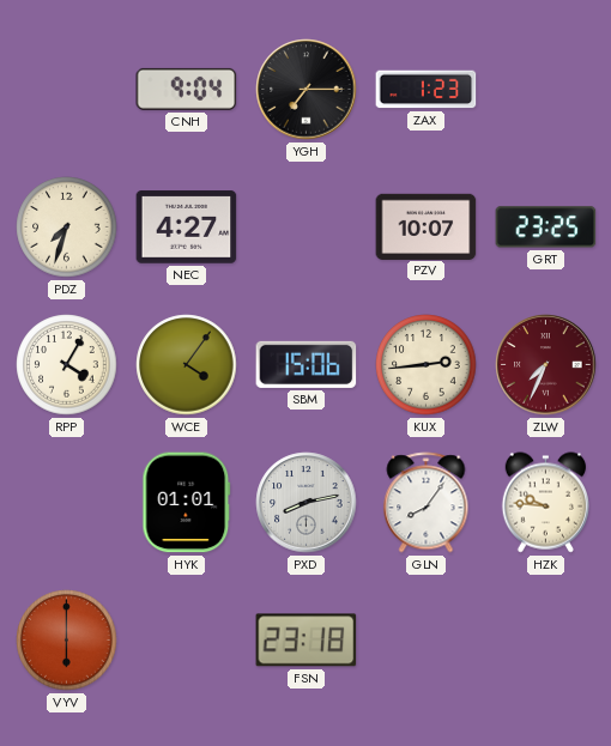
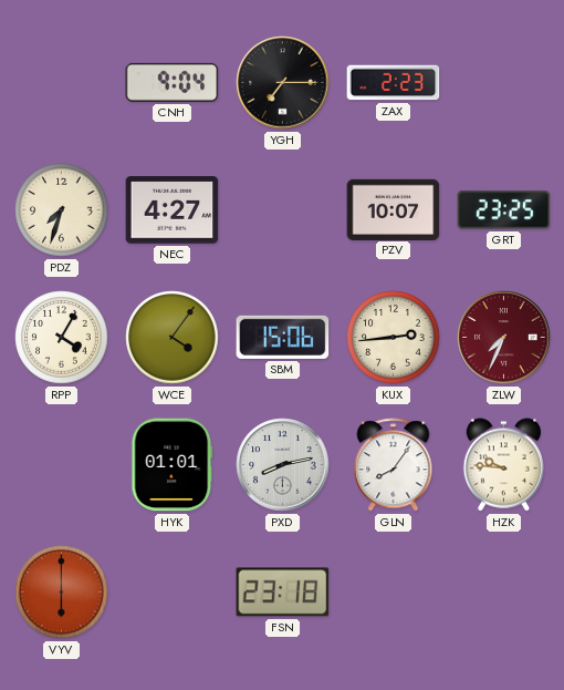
ZAX: 1:23 -> 2:23
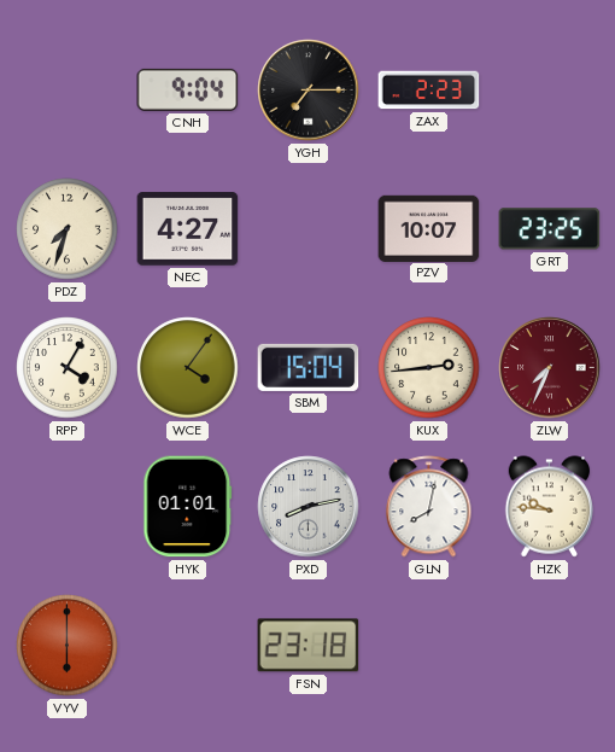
SBM: 15:06 -> 15:04
GLN: 8:06 -> 8:02
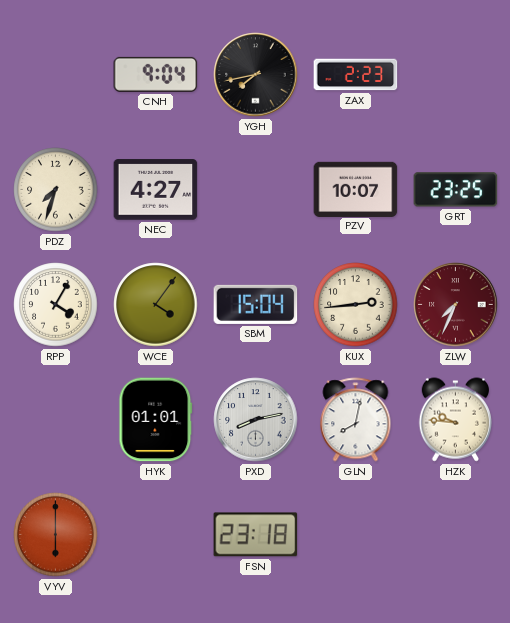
YGH: 7:15 -> 7:43
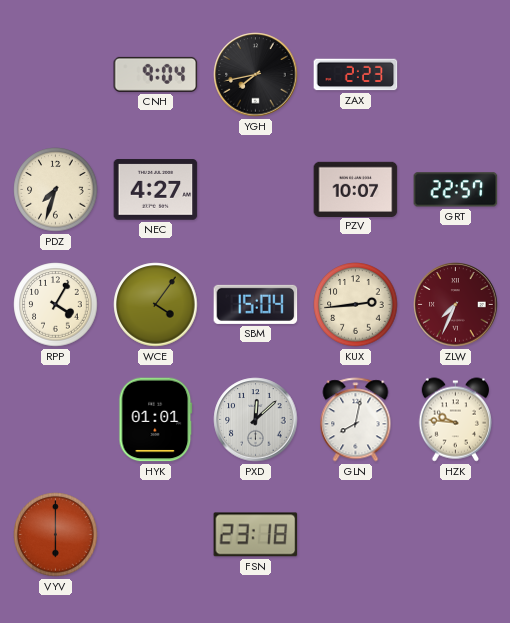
GRT: 23:25 -> 22:57
PXD: 8:13 -> 12:08
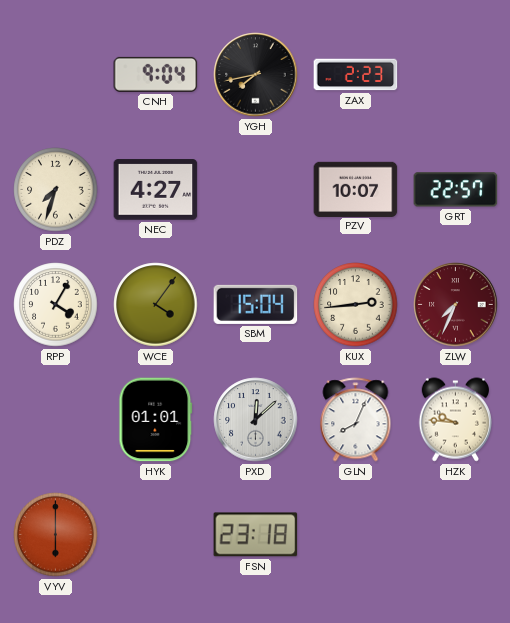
GLN: 8:02 -> 8:04
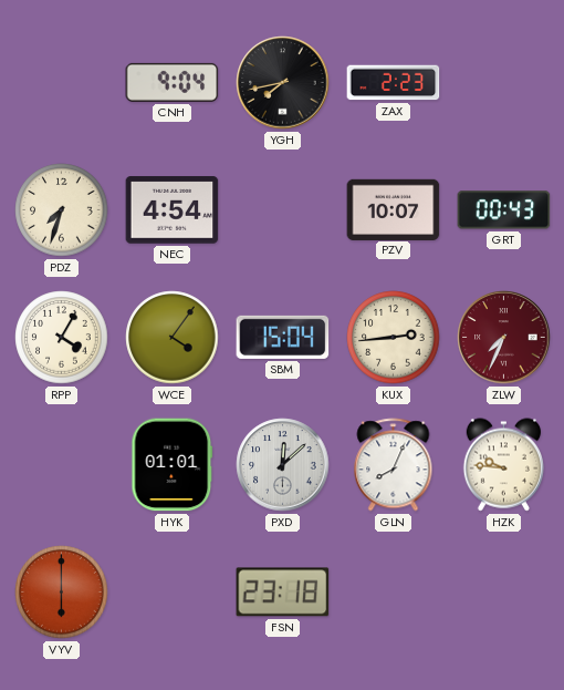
NEC: 4:27 -> 4:54
GRT: 22:57 -> 00:43
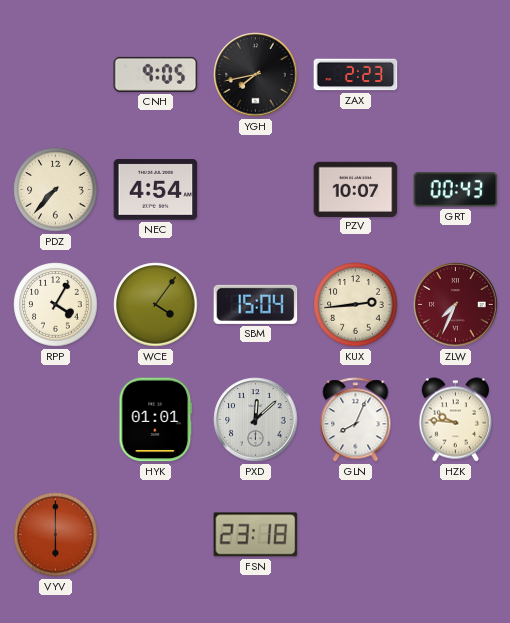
CNH: 9:04 -> 9:05
PDZ: 7:33 -> 7:37
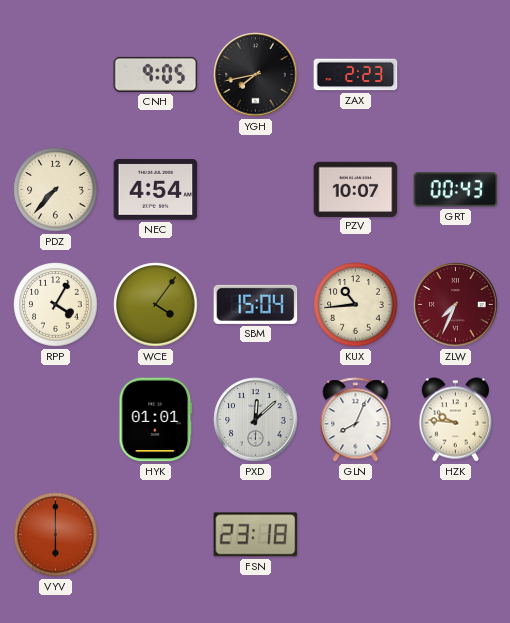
KUX: 2:44 -> 10:44
